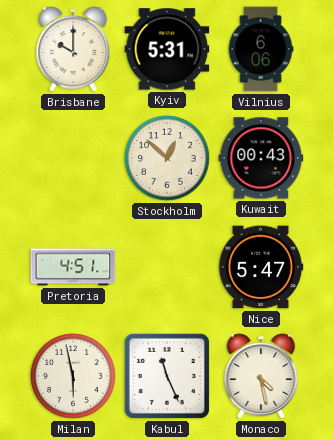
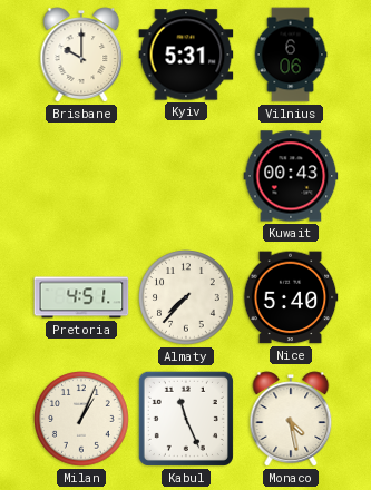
Stockholm: 12:52 -> none
Almaty: none -> 7:37
Nice: 5:47 -> 5:40
Milan: 5:58 -> 1:04
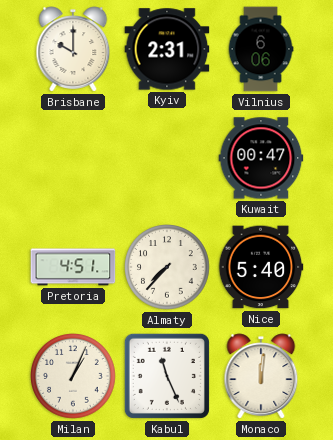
Kyiv: 5:31 -> 2:31
Kuwait: 00:43 -> 00:47
Monaco: 4:28 -> 12:01
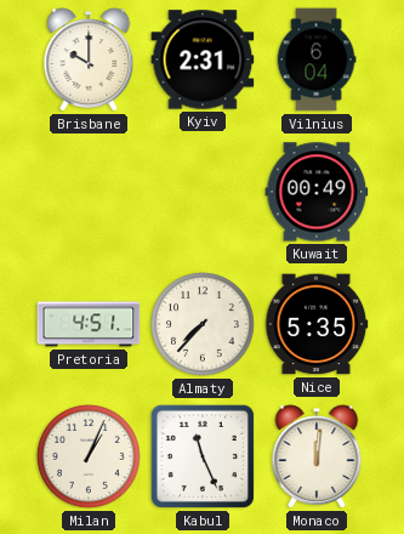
Vilnius: 6:06 -> 6:04
Kuwait: 00:47 -> 00:49
Nice: 5:40 -> 5:35
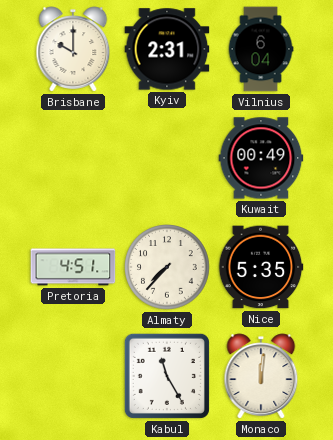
Milan: 1:04 -> none
Kabul: 11:26 -> 11:25
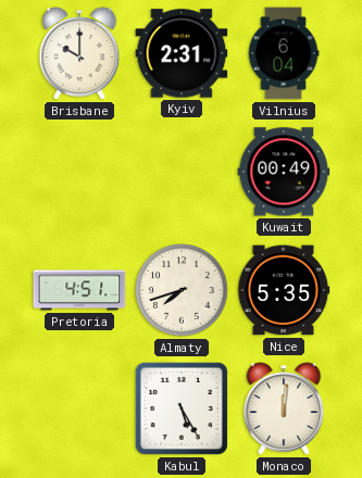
Almaty: 7:37 -> 7:42
Kabul: 11:25 -> 5:25
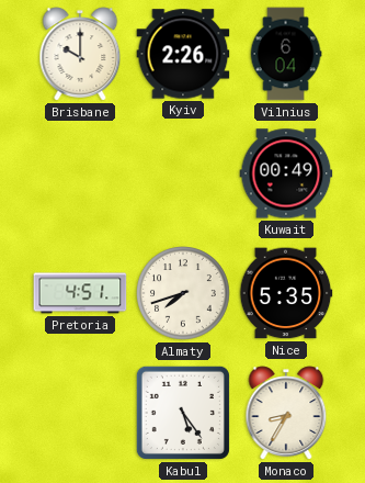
Kyiv: 2:31 -> 2:26
Kabul: 5:25 -> 5:24
Monaco: 12:01 -> 8:35
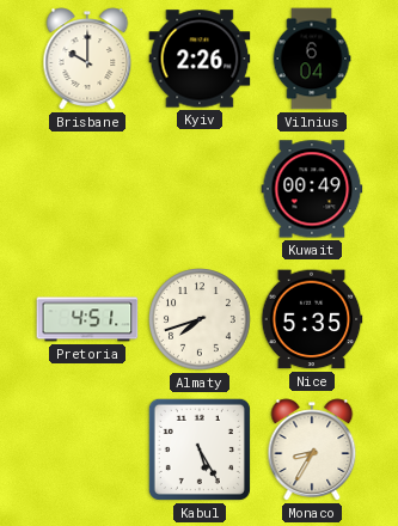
Kabul: 5:24 -> 5:25
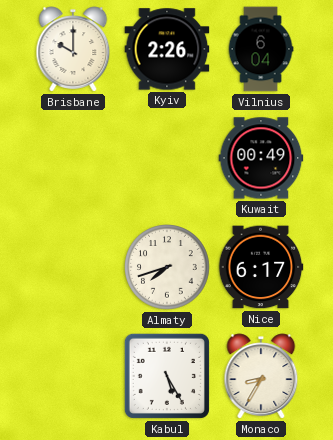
Pretoria: 4:51 -> none
Nice: 5:35 -> 6:17
